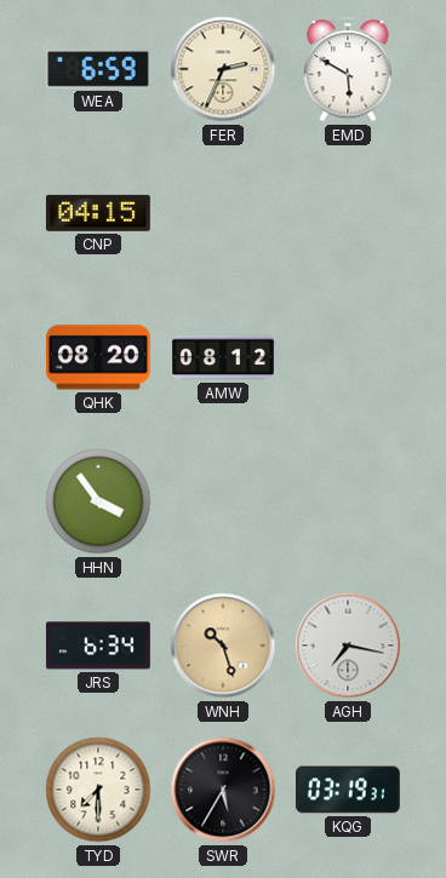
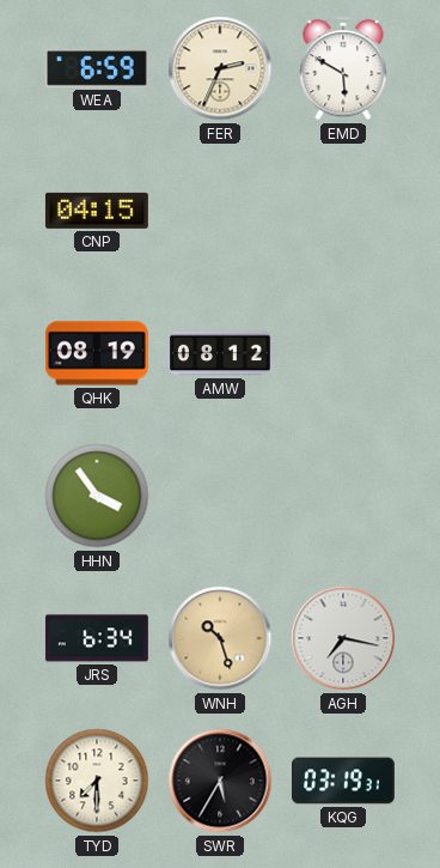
QHK: 08:20 -> 08:19
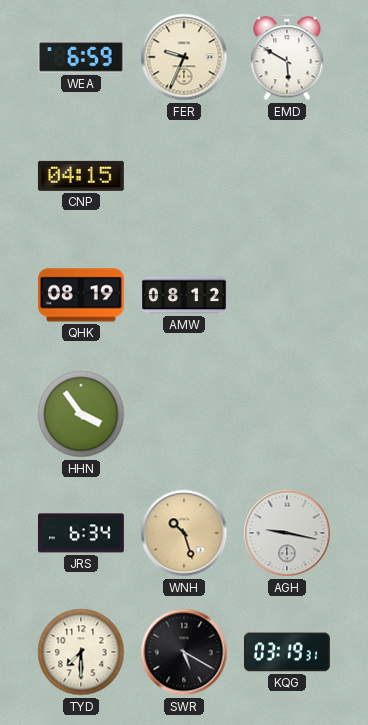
FER: 2:34 -> 9:34
AGH: 7:17 -> 9:17
SWR: 5:35 -> 5:20
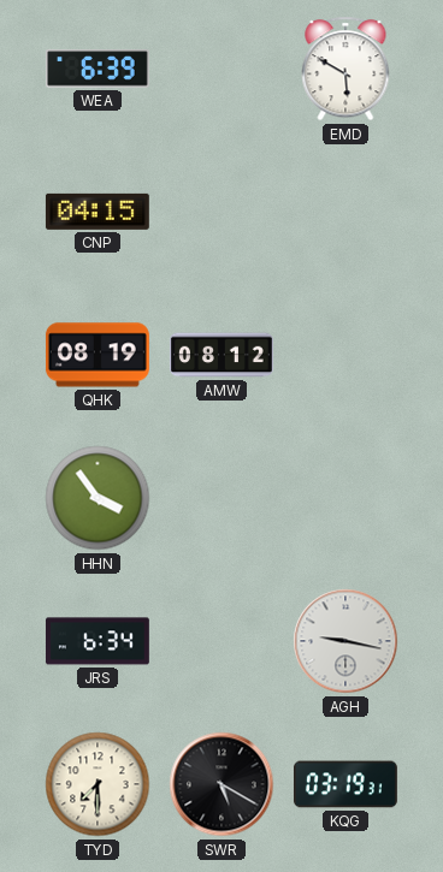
WEA: 6:59 -> 6:39
FER: 9:34 -> none
WNH: 10:27 -> none
